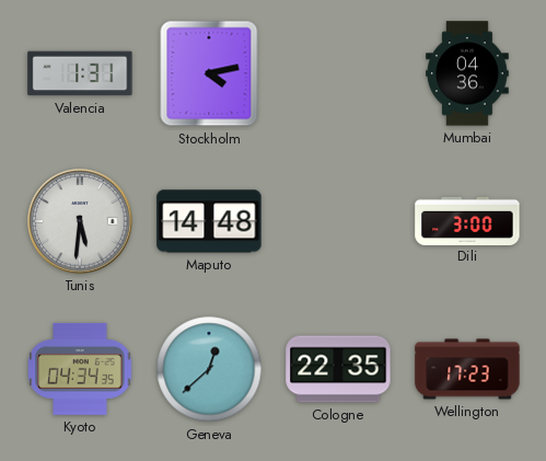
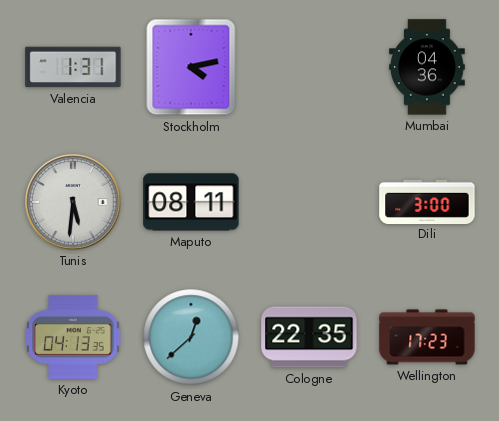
Maputo: 14:48 -> 08:11
Kyoto: 04:34 -> 04:13
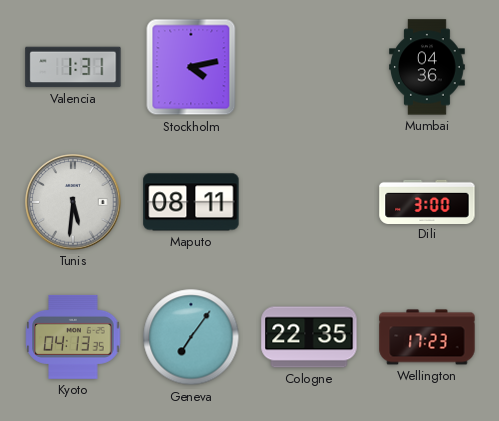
Geneva: 12:38 -> 7:06
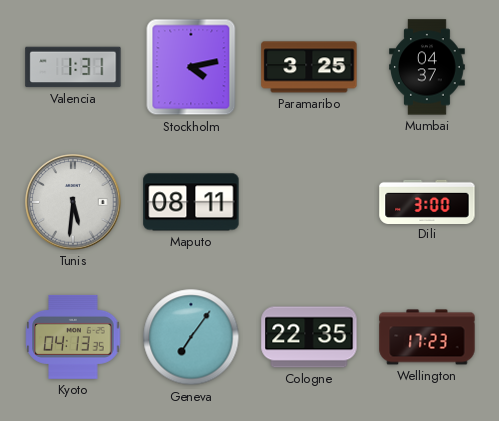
Paramaribo: none -> 3:25
Mumbai: 04:36 -> 04:37
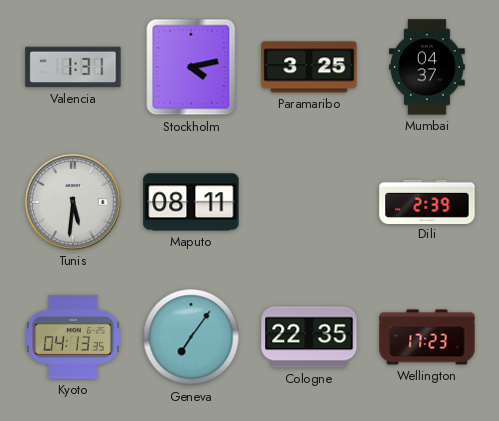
Dili: 3:00 -> 2:39
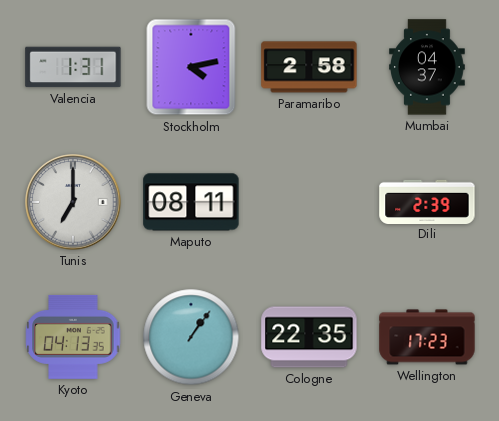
Paramaribo: 3:25 -> 2:58
Tunis: 5:31 -> 7:00
Geneva: 7:06 -> 1:06
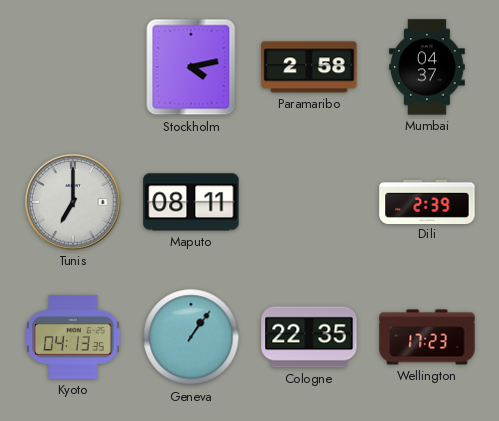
Valencia: 1:31 -> none
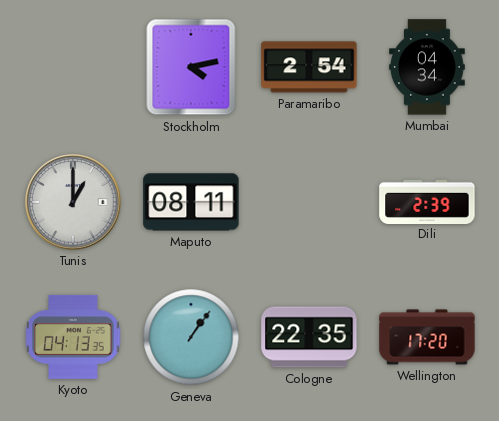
Paramaribo: 2:58 -> 2:54
Mumbai: 04:37 -> 04:34
Tunis: 7:00 -> 1:00
Wellington: 17:23 -> 17:20
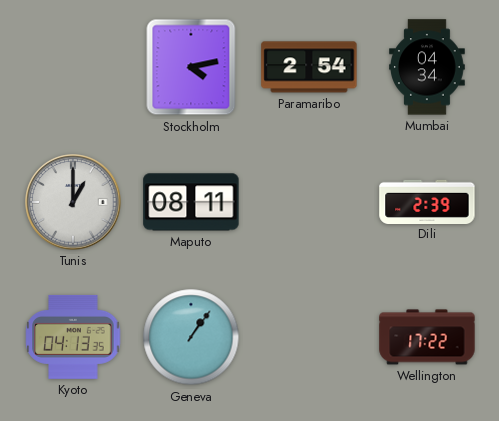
Cologne: 22:35 -> none
Wellington: 17:20 -> 17:22
